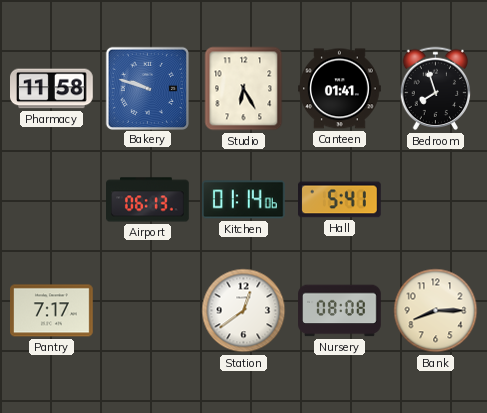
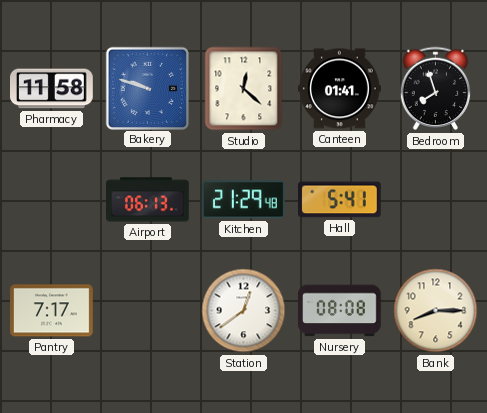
Studio: 6:25 -> 12:22
Kitchen: 01:14 -> 21:29
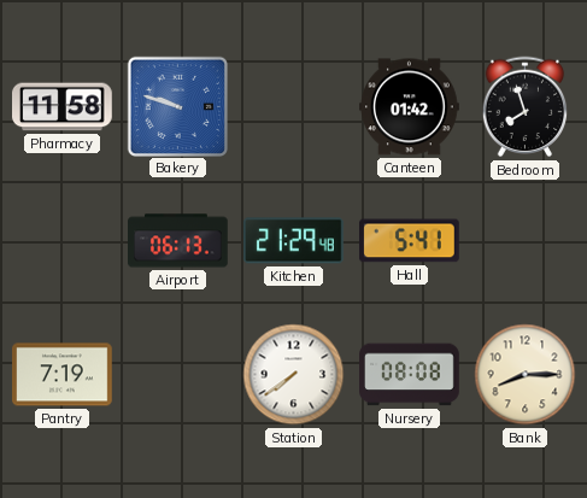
Studio: 12:22 -> none
Canteen: 01:41 -> 01:42
Pantry: 7:17 -> 7:19
Station: 12:39 -> 7:39
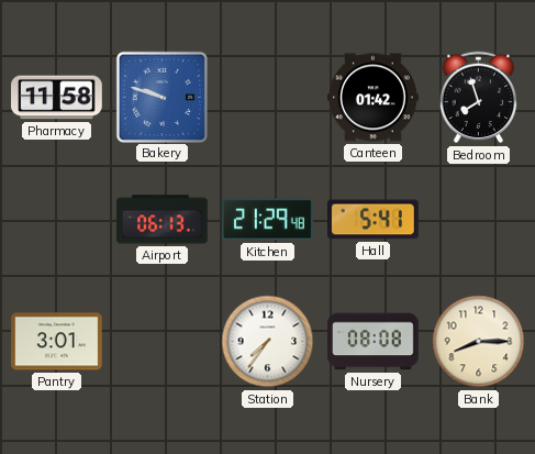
Pantry: 7:19 -> 3:01
Station: 7:39 -> 7:36
